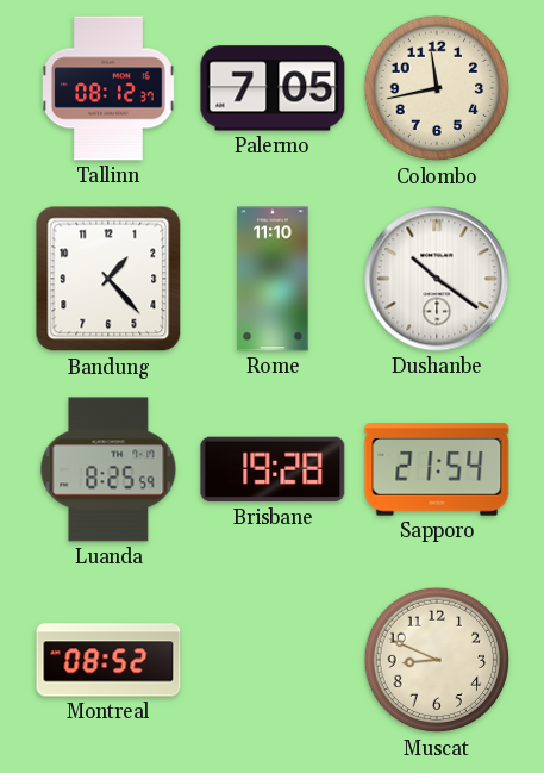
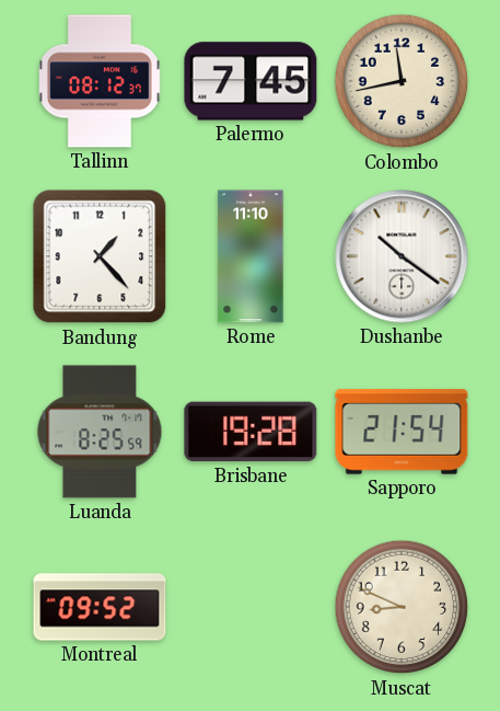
Palermo: 7:05 -> 7:45
Montreal: 08:52 -> 09:52
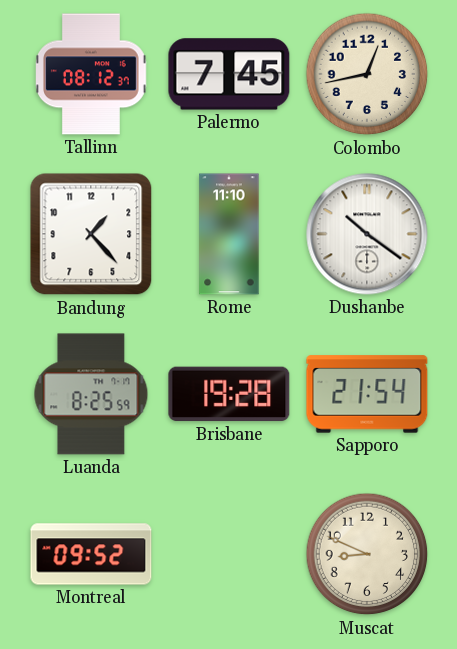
Colombo: 11:43 -> 12:43
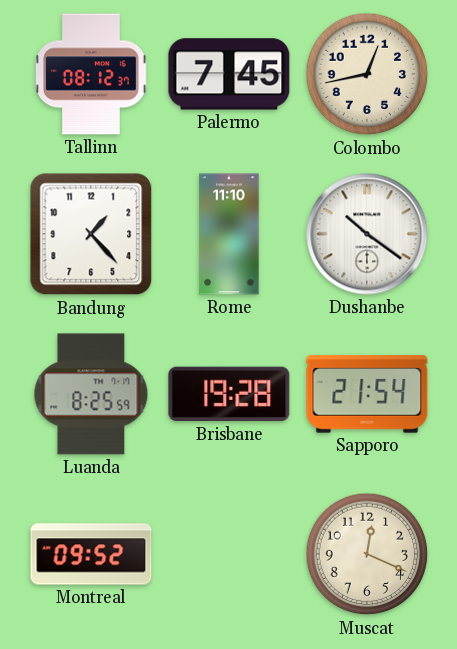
Muscat: 8:49 -> 12:19
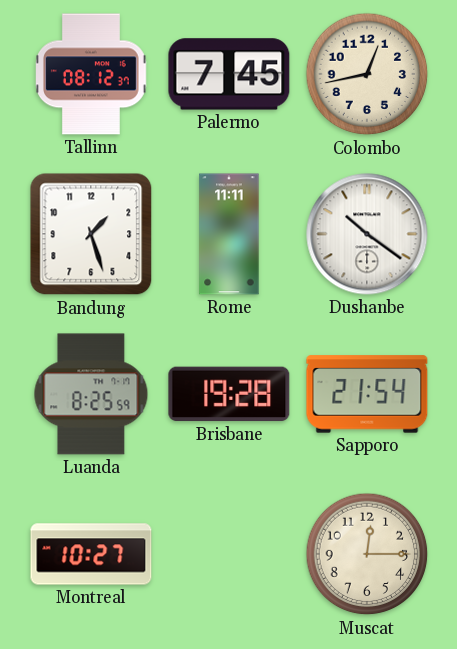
Bandung: 1:23 -> 1:27
Rome: 11:10 -> 11:11
Montreal: 09:52 -> 10:27
Muscat: 12:19 -> 12:15
